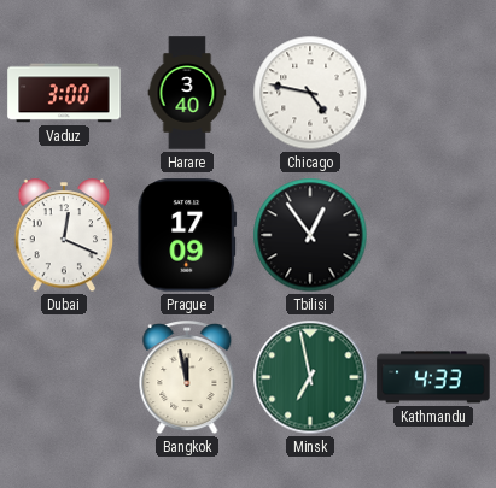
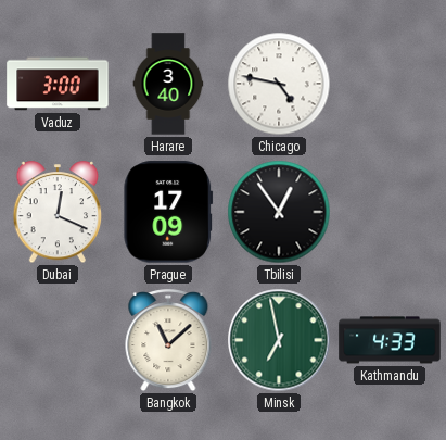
Bangkok: 11:58 -> 11:08
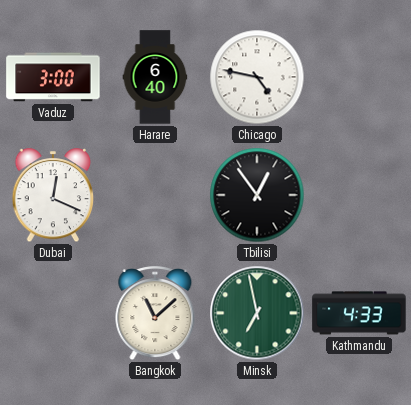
Harare: 3:40 -> 6:40
Prague: 17:09 -> none
